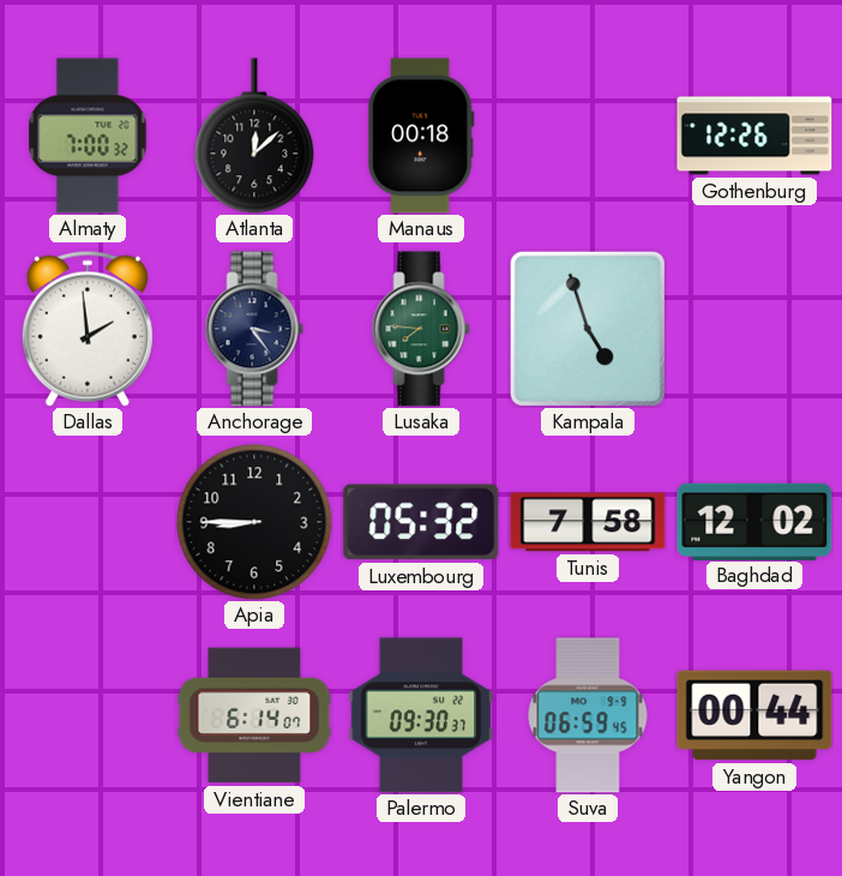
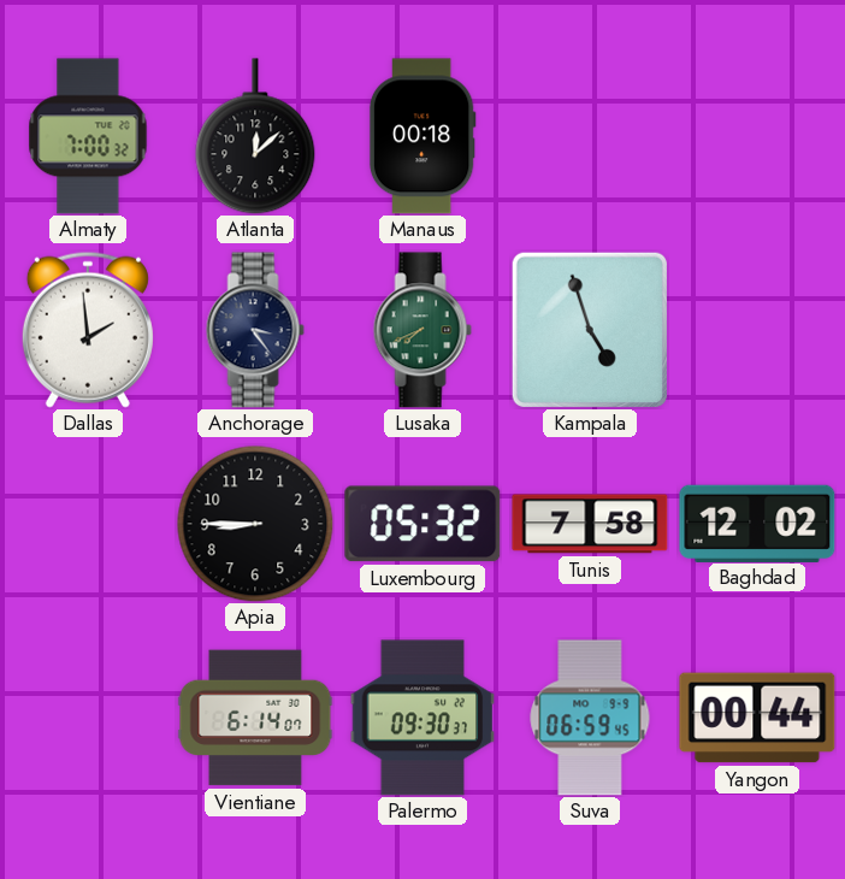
Gothenburg: 12:26 -> none
Lusaka: 7:46 -> 7:41
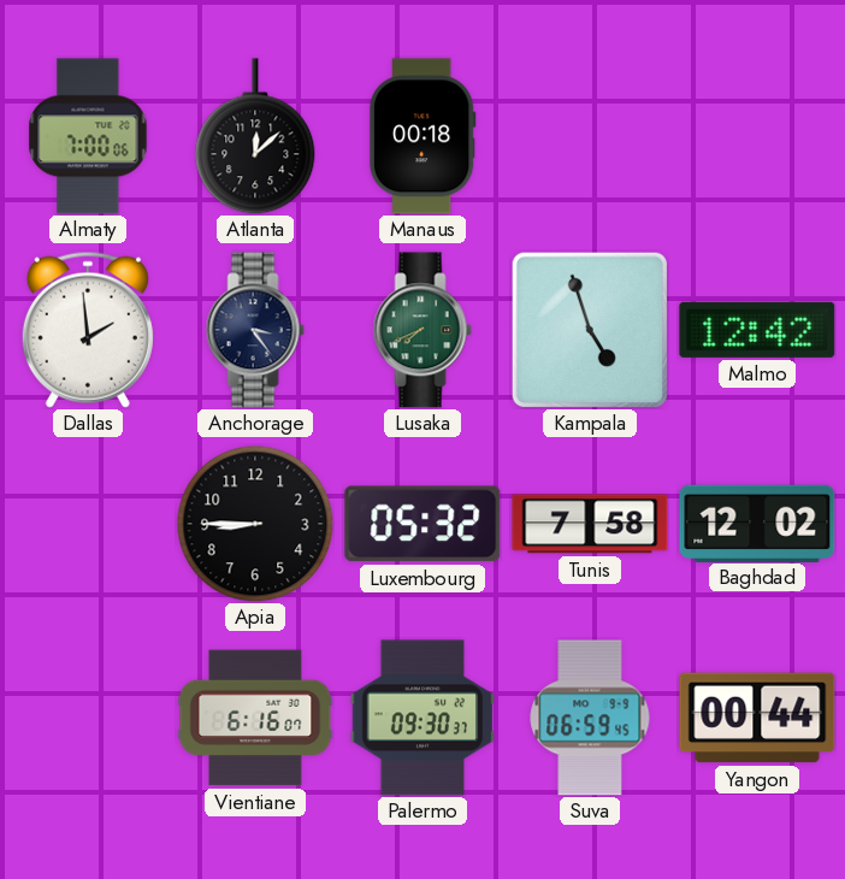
Almaty: 7:00:32 -> 7:00:06
Malmo: none -> 12:42
Vientiane: 6:14 -> 6:16
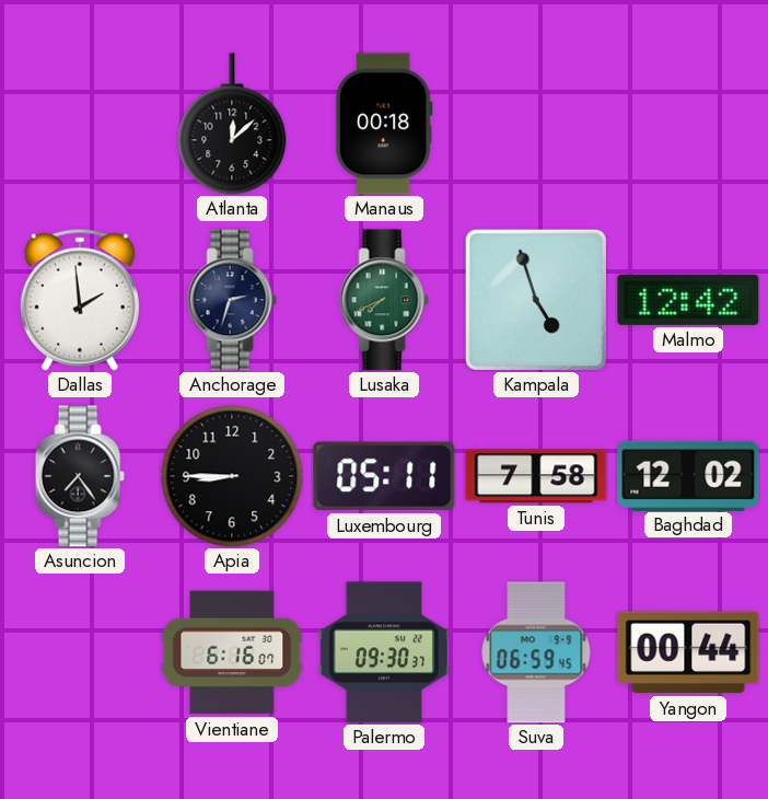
Almaty: 7:00 -> none
Anchorage: 3:24 -> 2:33
Asuncion: none -> 7:24
Luxembourg: 05:32 -> 05:11
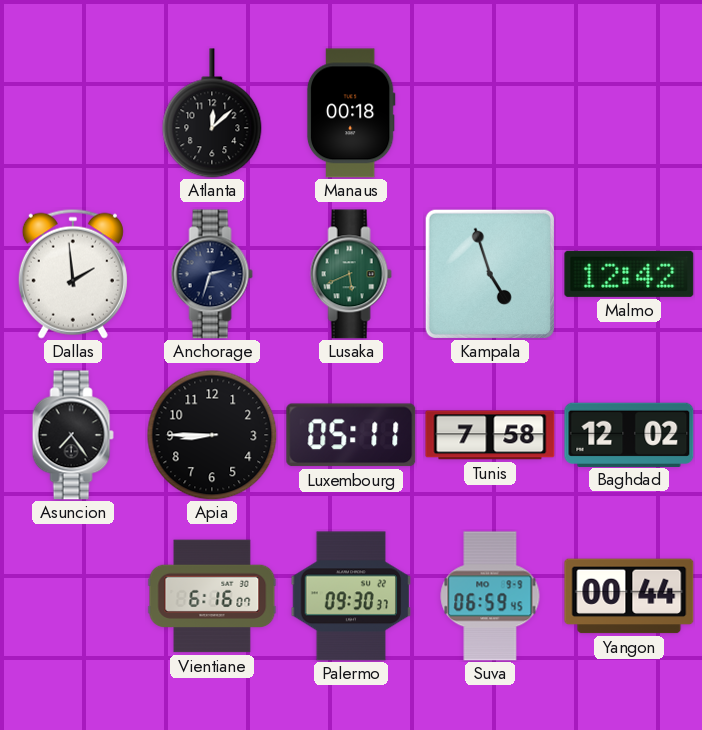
Lusaka: 7:41 -> 5:41
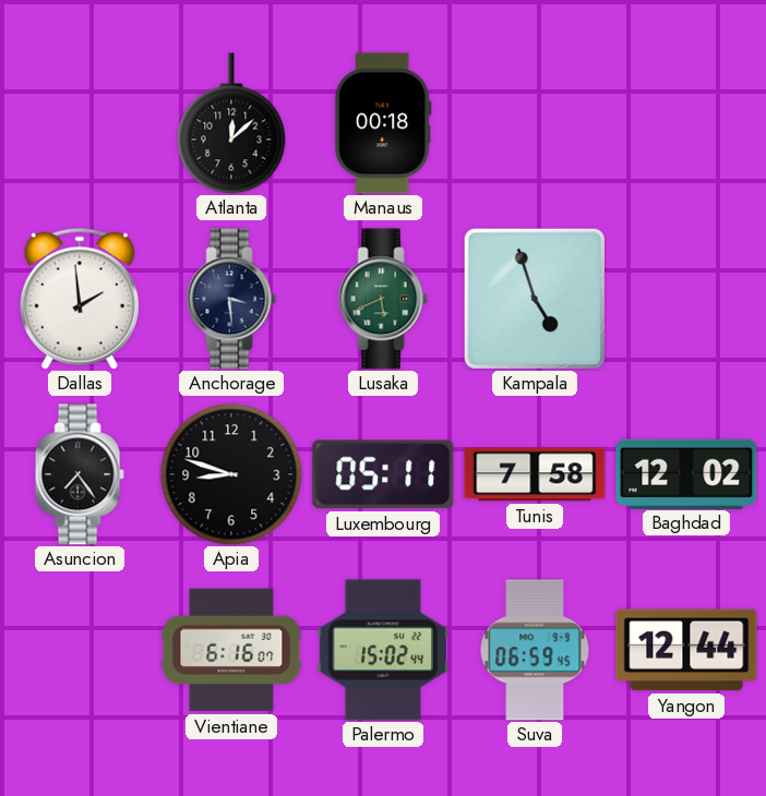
Anchorage: 2:33 -> 3:29
Malmo: 12:42 -> none
Apia: 8:45 -> 8:48
Palermo: 09:30 -> 15:02
Yangon: 00:44 -> 12:44
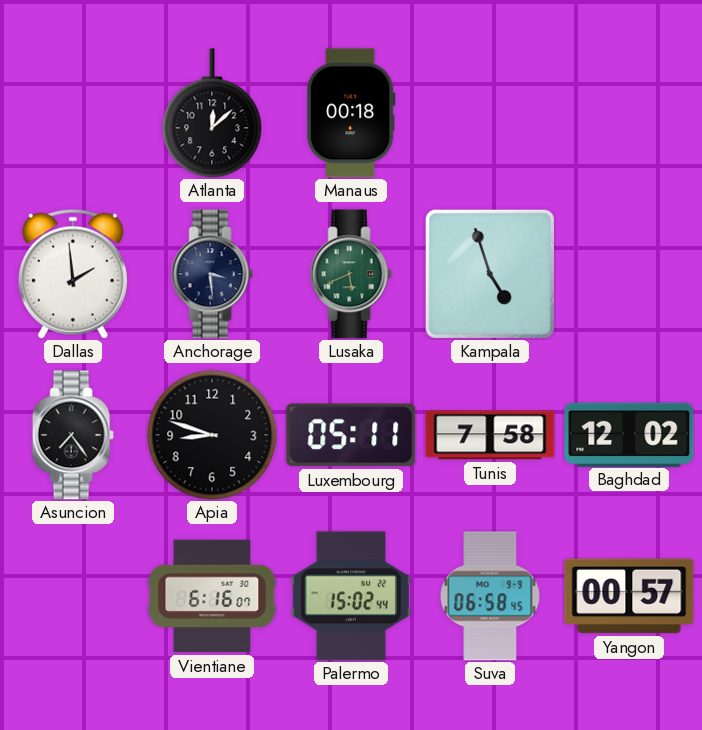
Suva: 06:59 -> 06:58
Yangon: 12:44 -> 00:57
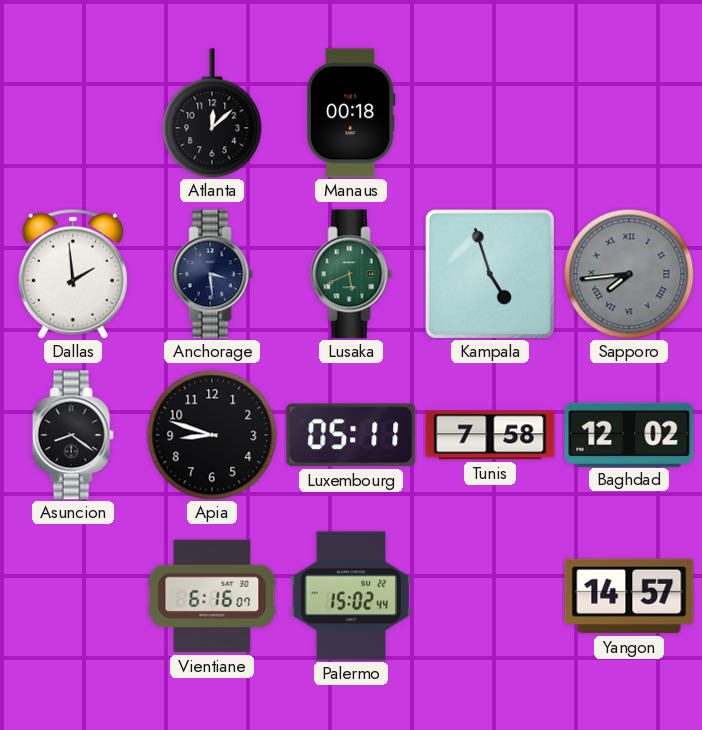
Sapporo: none -> 7:44
Asuncion: 7:24 -> 8:21
Suva: 06:58 -> none
Yangon: 00:57 -> 14:57
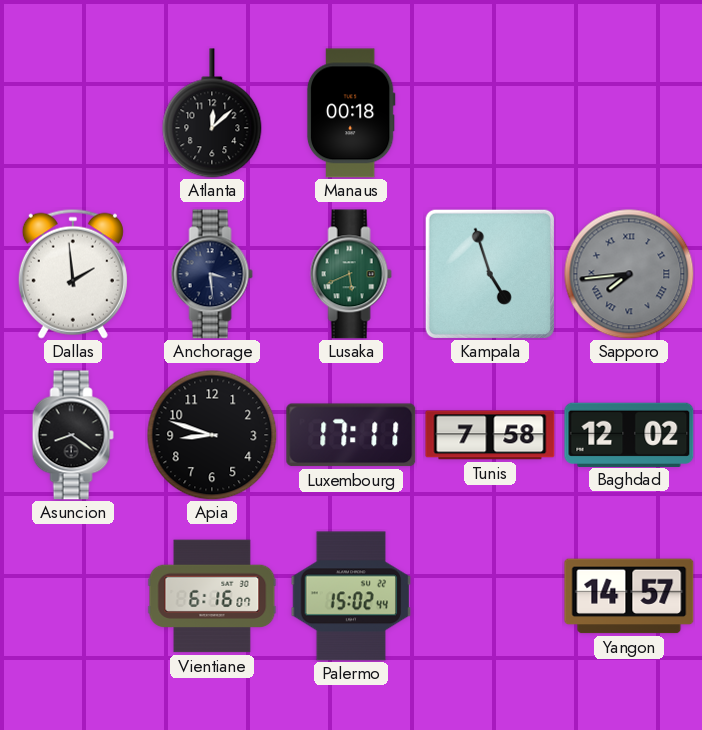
Luxembourg: 05:11 -> 17:11
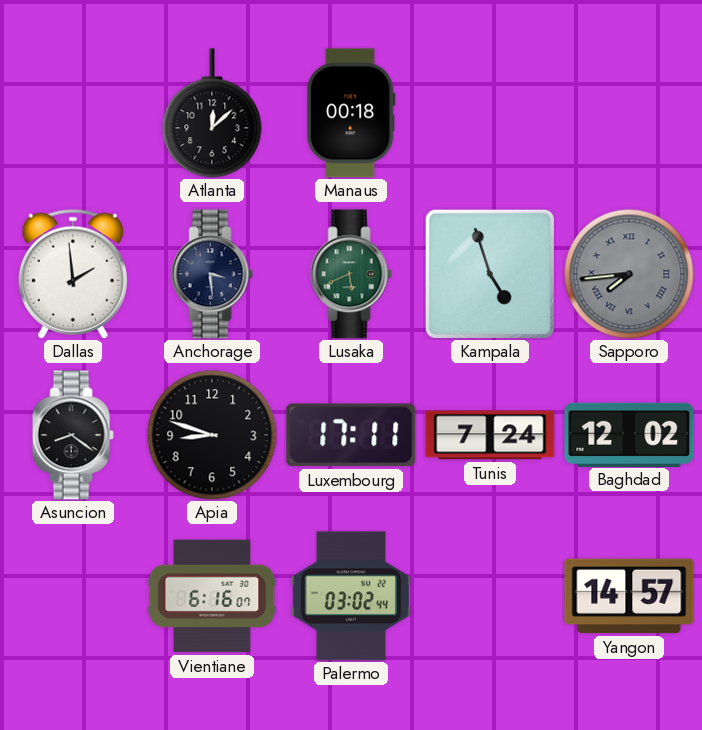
Tunis: 7:58 -> 7:24
Palermo: 15:02 -> 03:02
